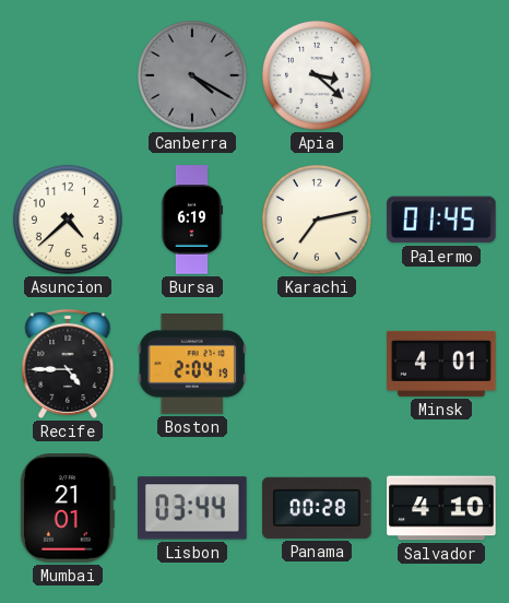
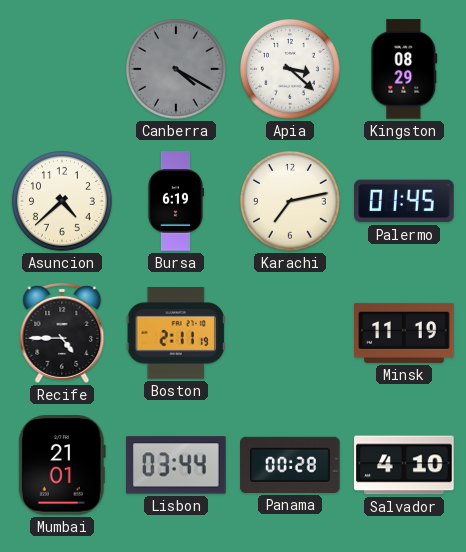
Kingston: none -> 08:29
Boston: 2:04 -> 2:11
Minsk: 4:01 -> 11:19
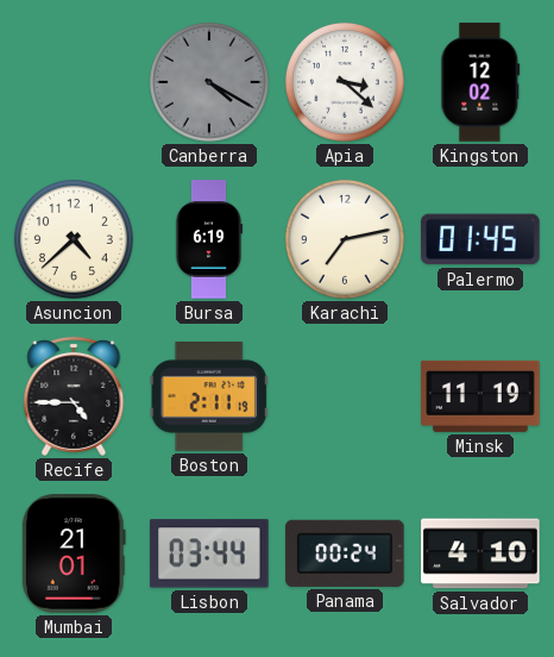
Kingston: 08:29 -> 12:02
Panama: 00:28 -> 00:24
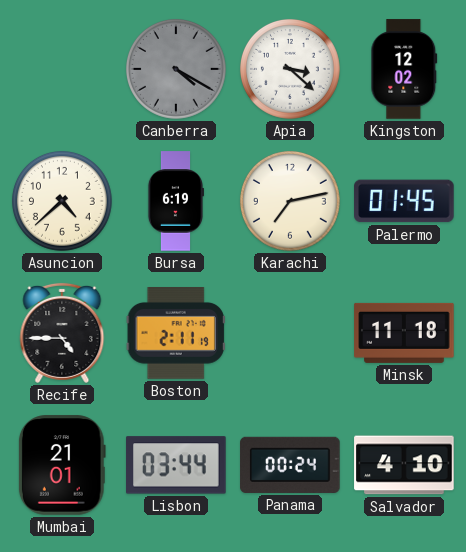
Minsk: 11:19 -> 11:18
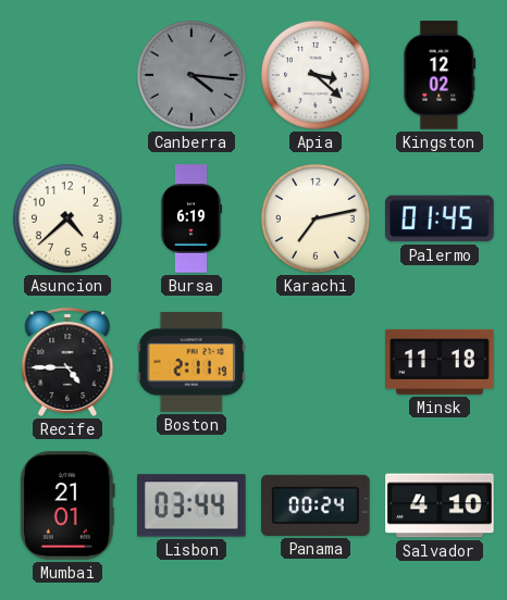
Canberra: 4:20 -> 4:16
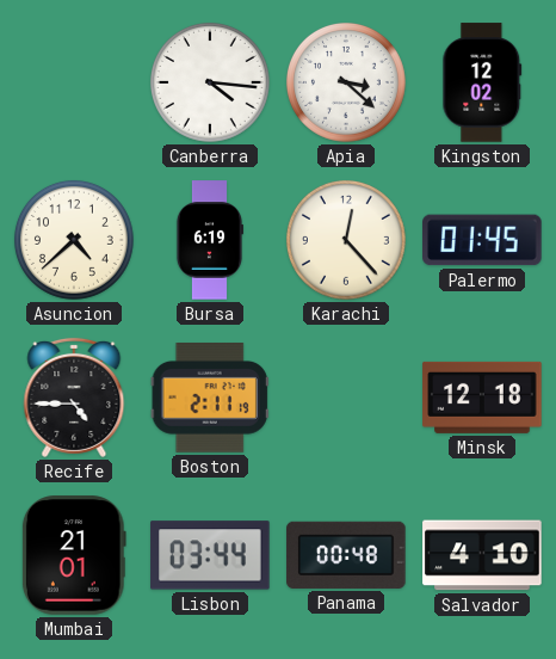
Canberra dial: grey -> white
Karachi: 7:13 -> 12:23
Minsk: 11:18 -> 12:18
Panama: 00:24 -> 00:48
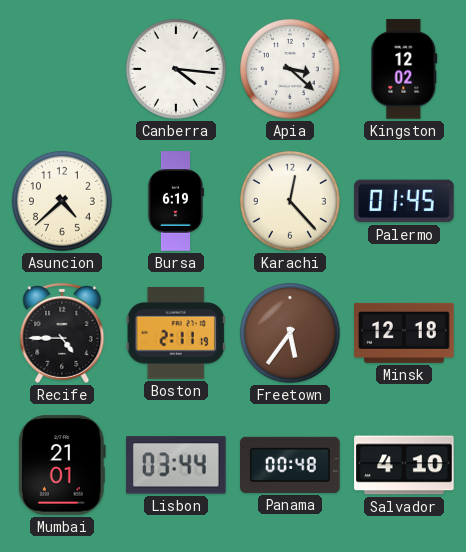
Freetown: none -> 5:36
